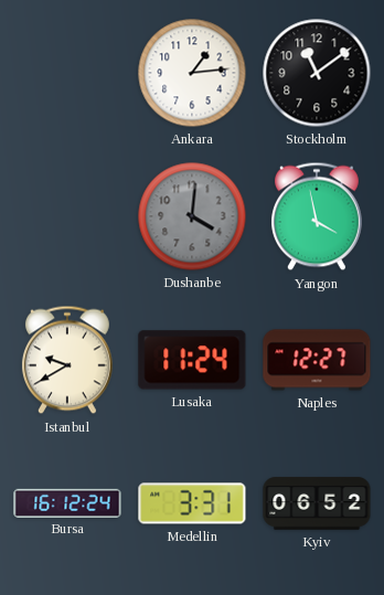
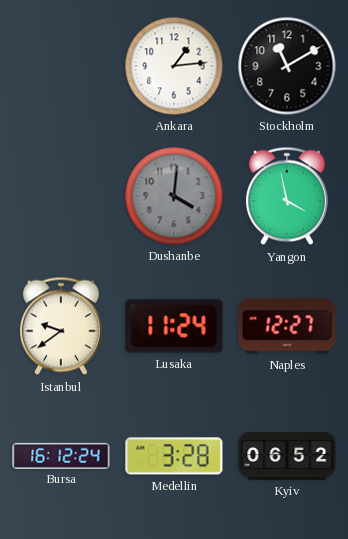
Stockholm: 11:09 -> 11:10
Istanbul: 9:40 -> 9:39
Medellin: 3:31 -> 3:28
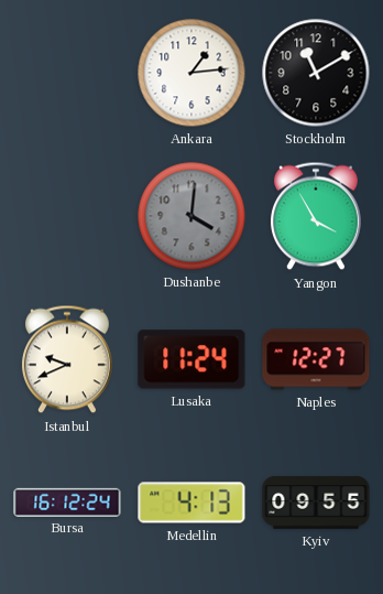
Yangon: 3:58 -> 3:55
Istanbul: 9:39 -> 9:41
Medellin: 3:28 -> 4:13
Kyiv: 06:52 -> 09:55
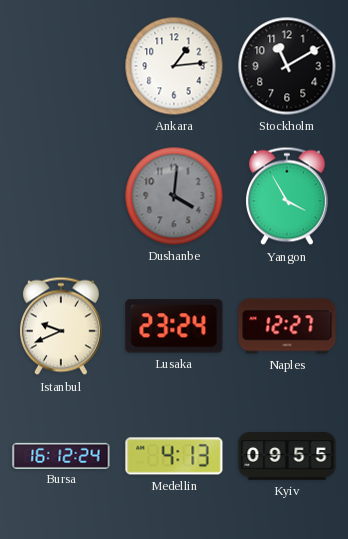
Lusaka: 11:24 -> 23:24
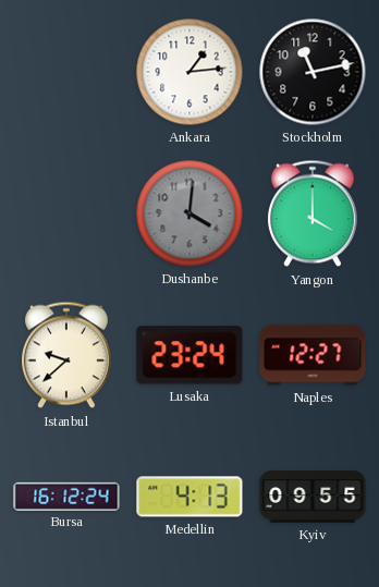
Stockholm: 11:10 -> 11:13
Yangon: 3:55 -> 4:00
Istanbul: 9:41 -> 9:38
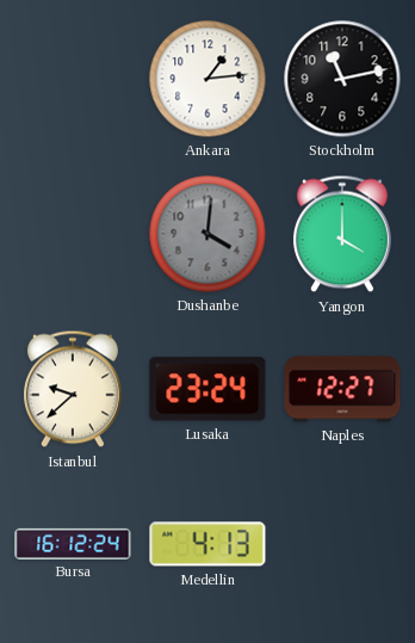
Kyiv: 09:55 -> none
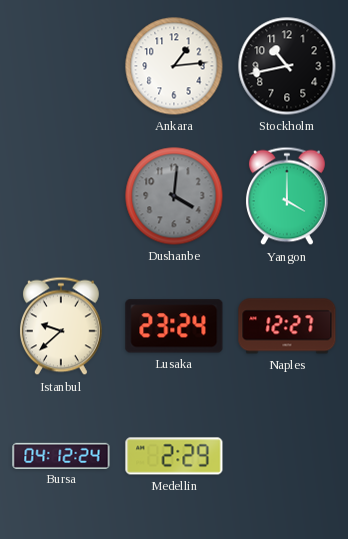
Stockholm: 11:13 -> 10:43
Bursa: 16:12 -> 04:12
Medellin: 4:13 -> 2:29
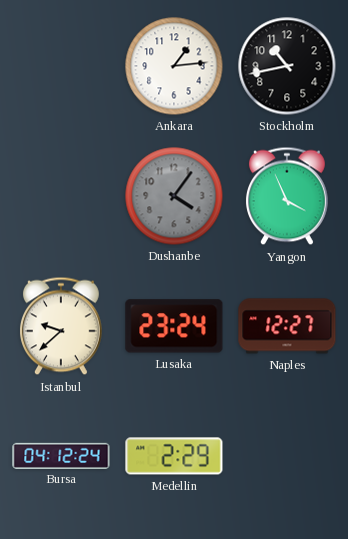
Dushanbe: 4:01 -> 4:06
Yangon: 4:00 -> 3:56
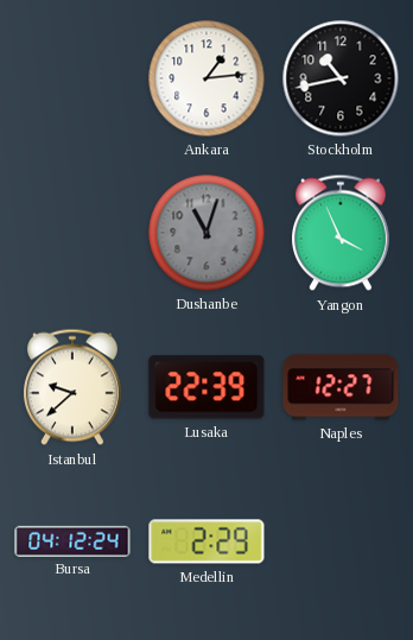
Dushanbe: 4:06 -> 11:03
Lusaka: 23:24 -> 22:39
